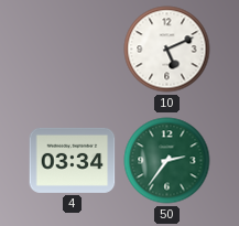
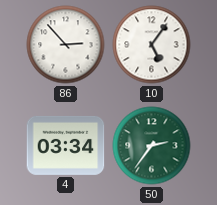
86: none -> 2:53
10: 5:11 -> 5:06
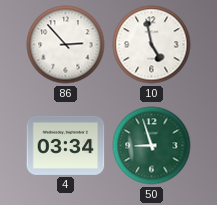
10: 5:06 -> 4:58
50: 2:36 -> 8:57
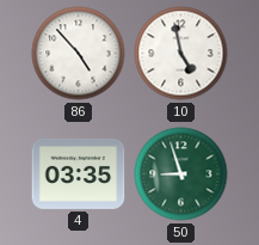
86: 2:53 -> 4:53
4: 03:34 -> 03:35
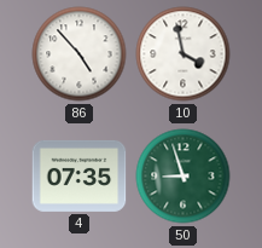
10: 4:58 -> 3:58
4: 03:35 -> 07:35
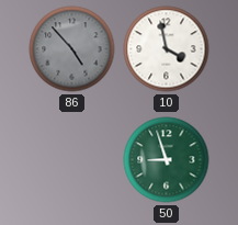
86 dial: white -> grey
4: 07:35 -> none
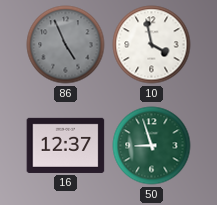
86: 4:53 -> 4:56
16: none -> 12:37
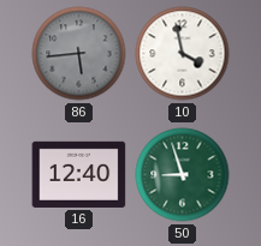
86: 4:56 -> 5:44
16: 12:37 -> 12:40
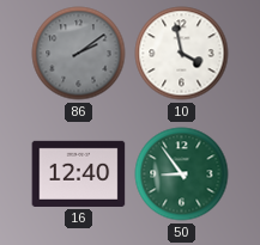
86: 5:44 -> 2:09
50: 8:57 -> 8:54
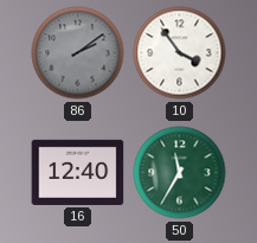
10: 3:58 -> 3:54
50: 8:54 -> 11:35
